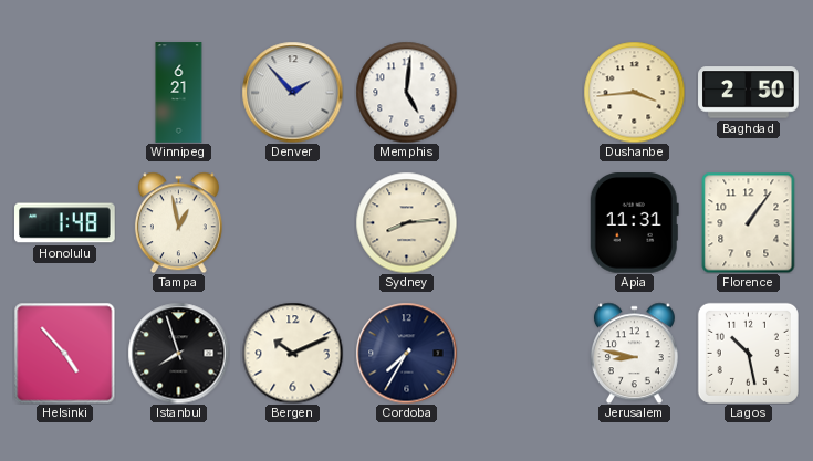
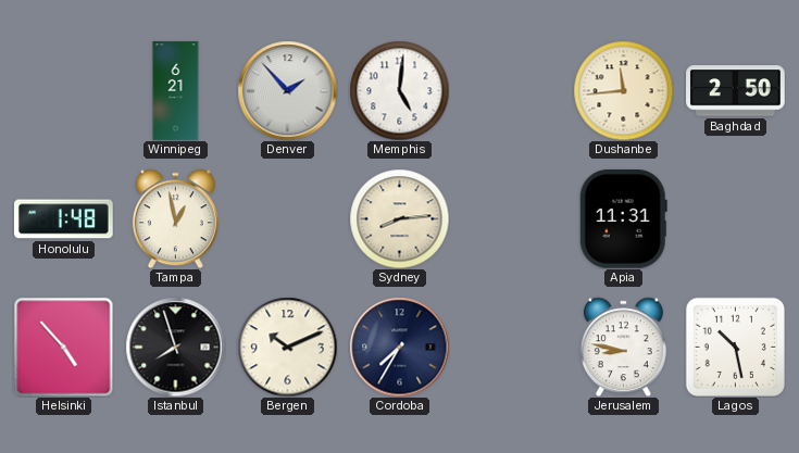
Dushanbe: 3:44 -> 11:44
Florence: 1:06 -> none
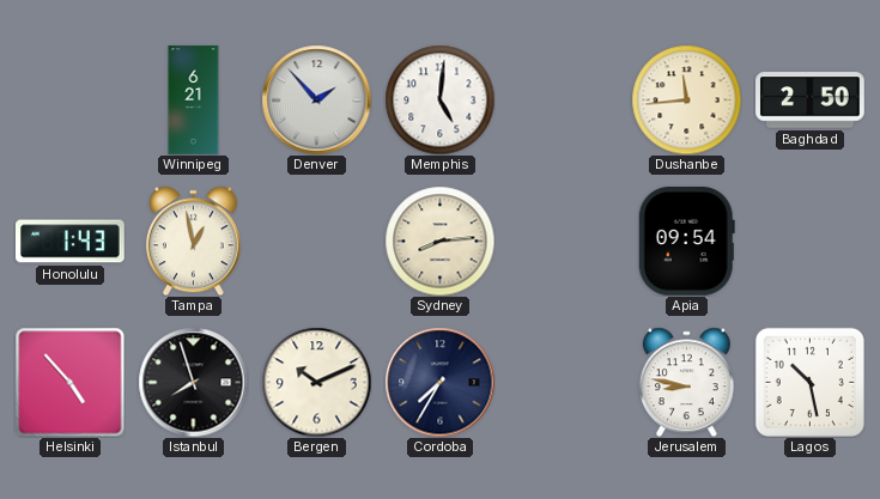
Honolulu: 1:48 -> 1:43
Apia: 11:31 -> 09:54
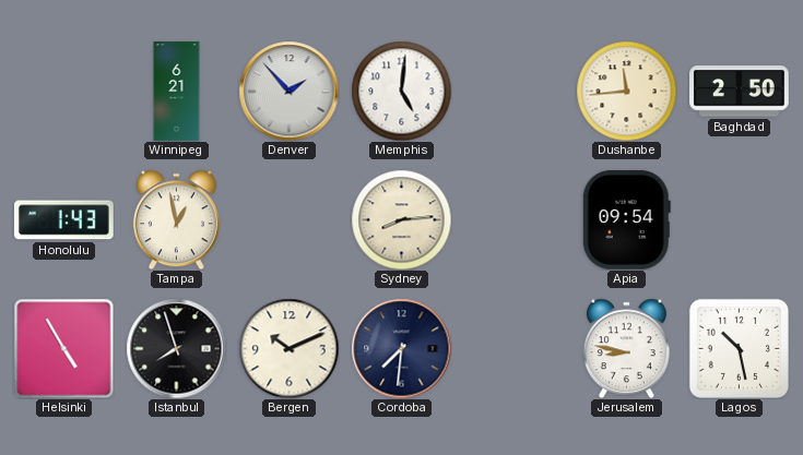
Helsinki: 4:53 -> 4:55
Cordoba: 7:35 -> 7:31
